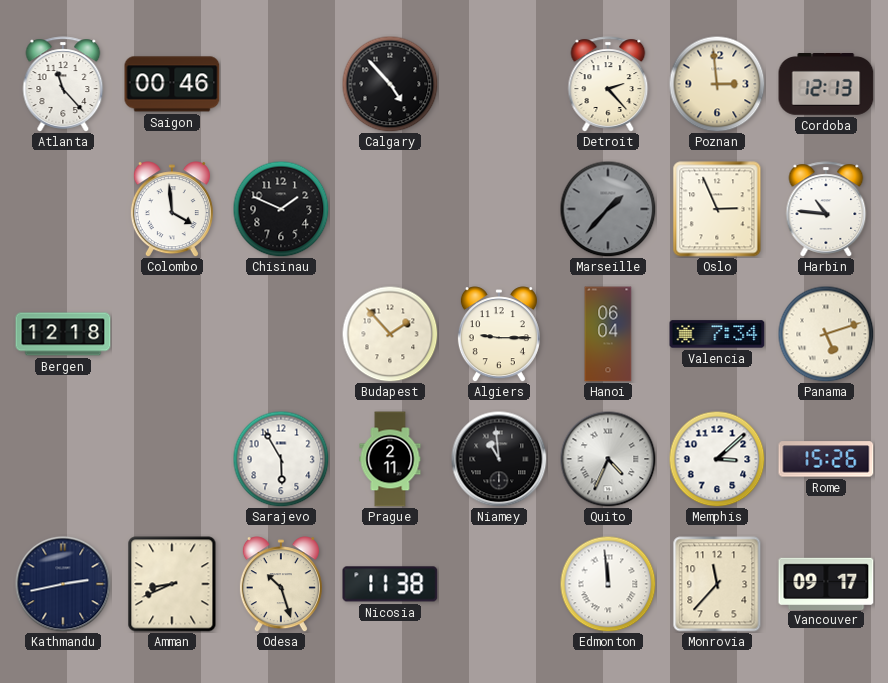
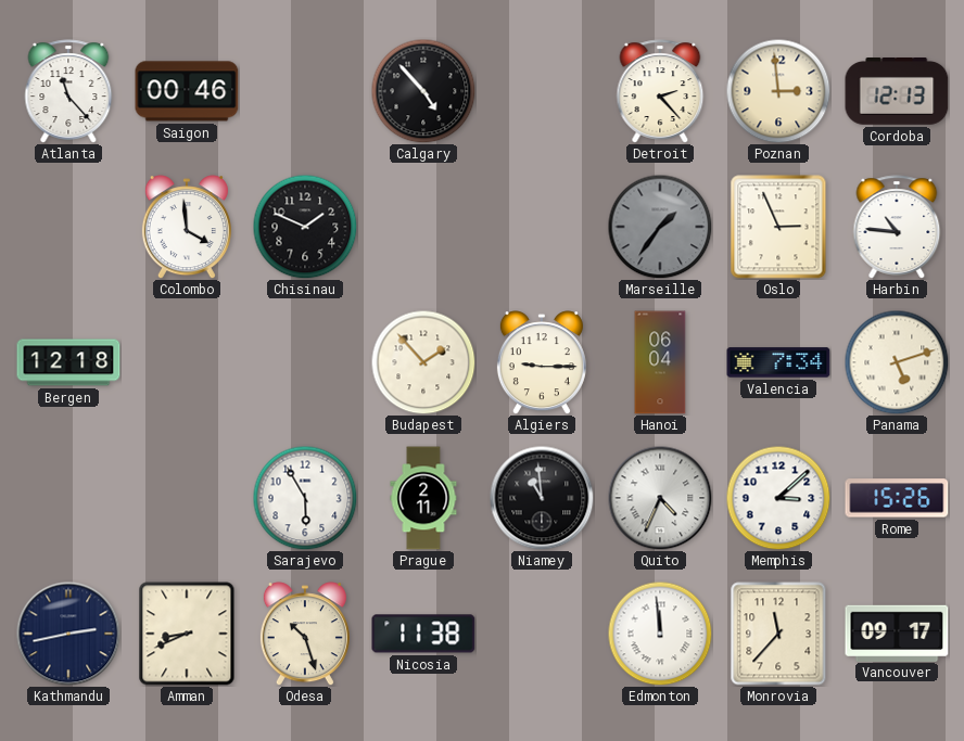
Marseille: 1:37 -> 1:36
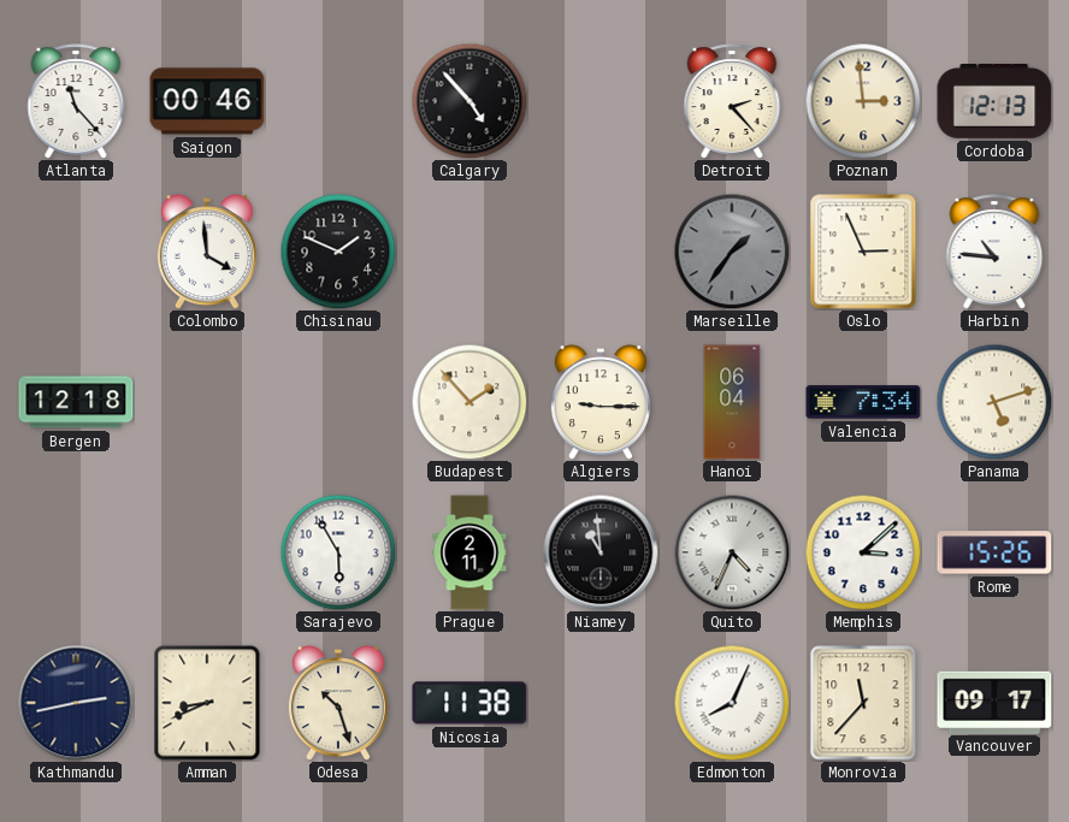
Edmonton: 11:59 -> 8:04
